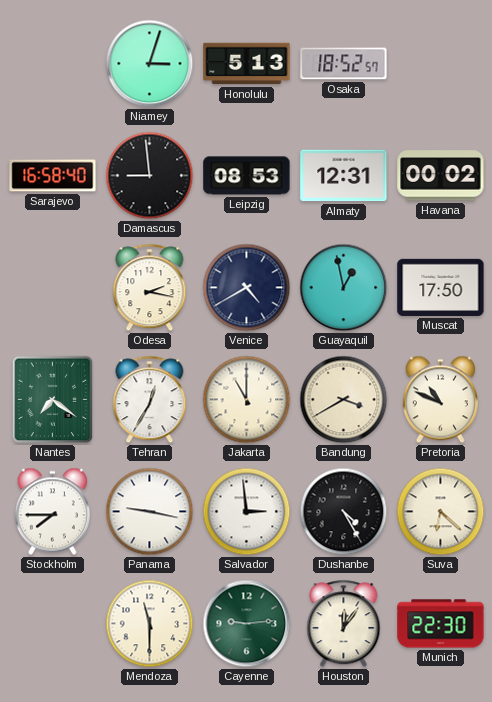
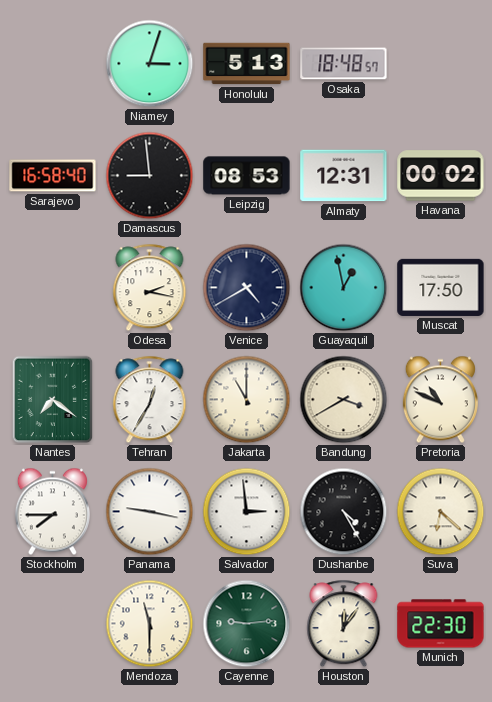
Osaka: 18:52 -> 18:48
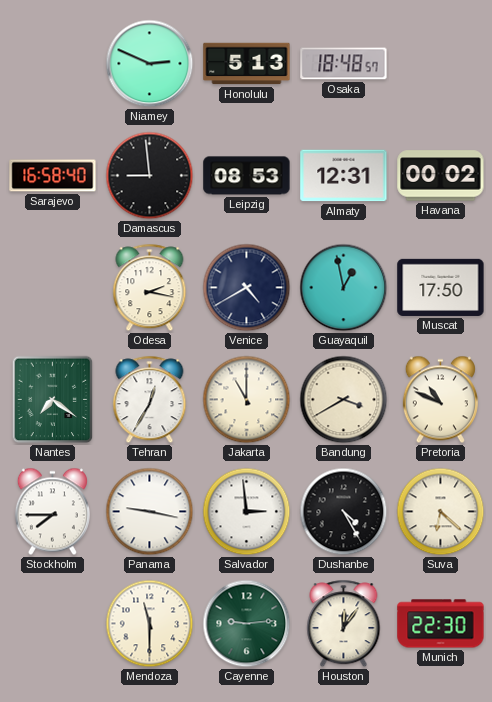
Niamey: 3:03 -> 2:49
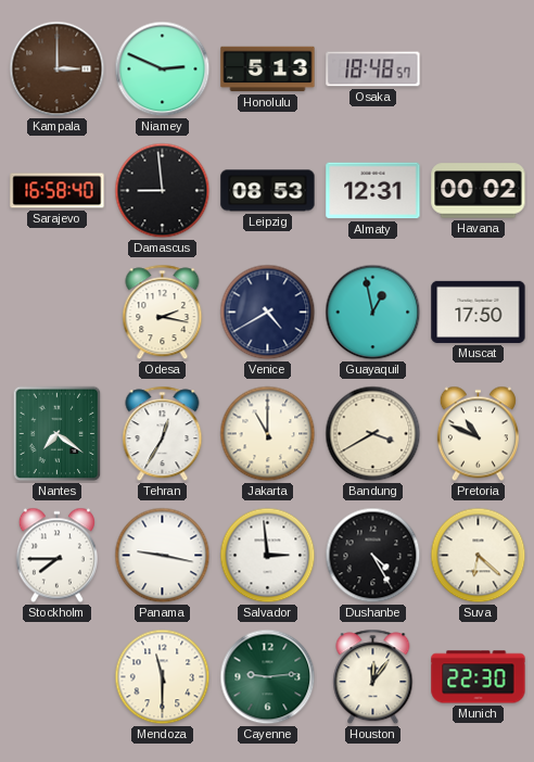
Kampala: none -> 3:00
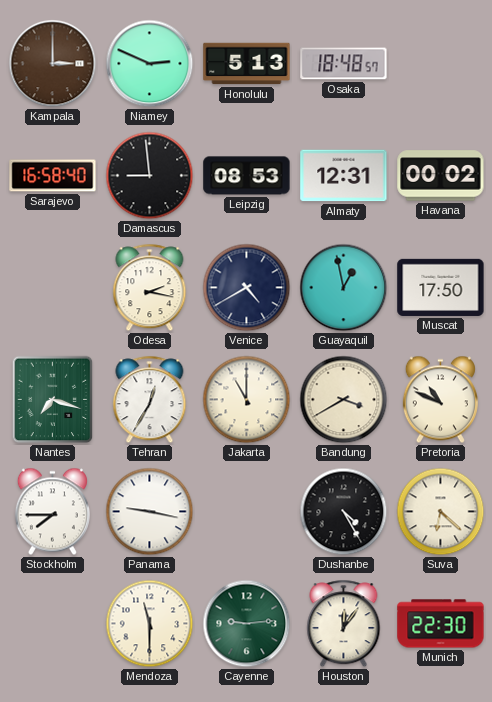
Nantes: 7:21 -> 7:18
Salvador: 2:59 -> none
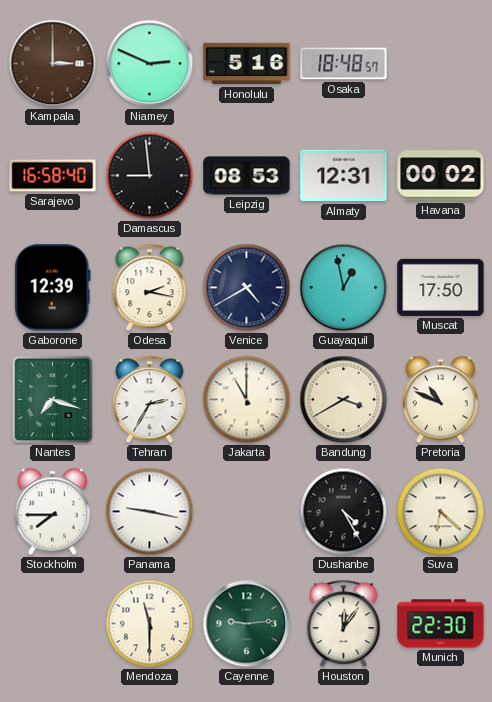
Honolulu: 5:13 -> 5:16
Gaborone: none -> 12:39
Tehran: 12:35 -> 2:35
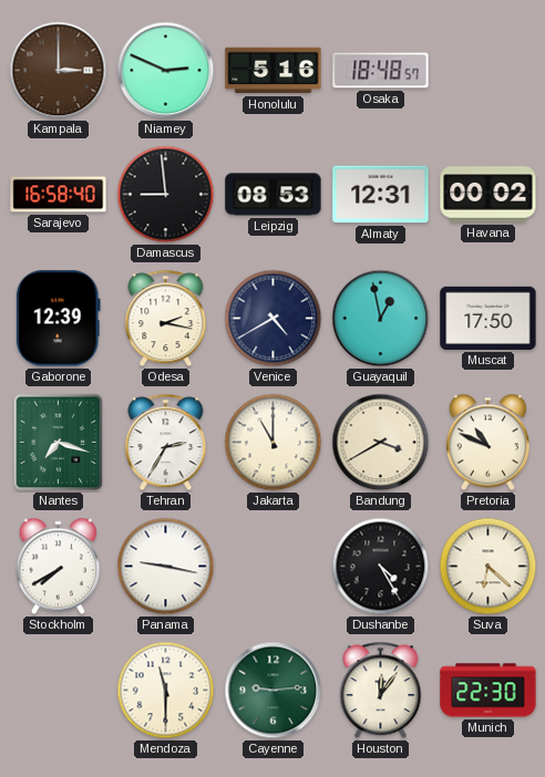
Stockholm: 7:45 -> 7:40
